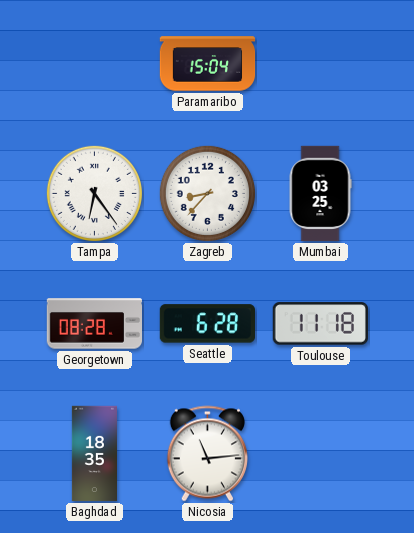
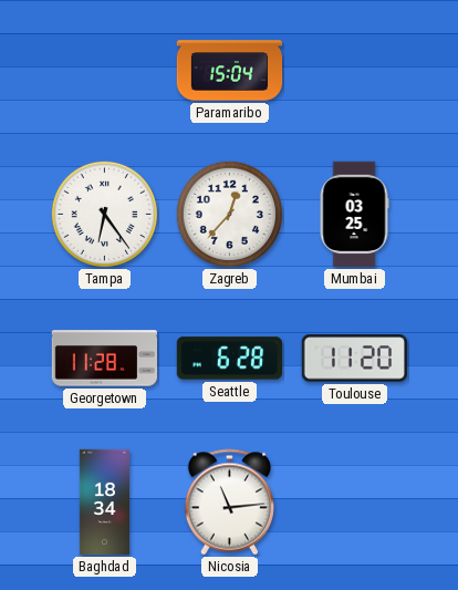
Zagreb: 8:37 -> 12:37
Georgetown: 08:28 -> 11:28
Toulouse: 11:18 -> 11:20
Baghdad: 18:35 -> 18:34
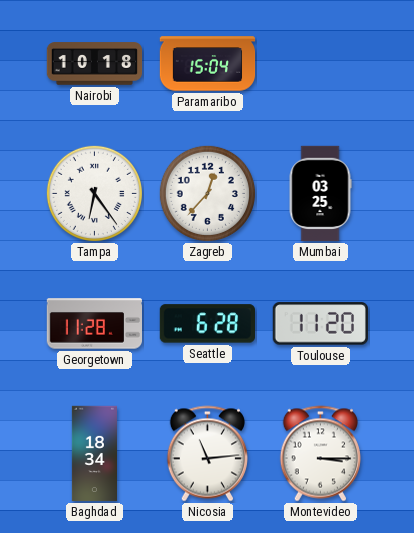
Nairobi: none -> 10:18
Montevideo: none -> 3:15
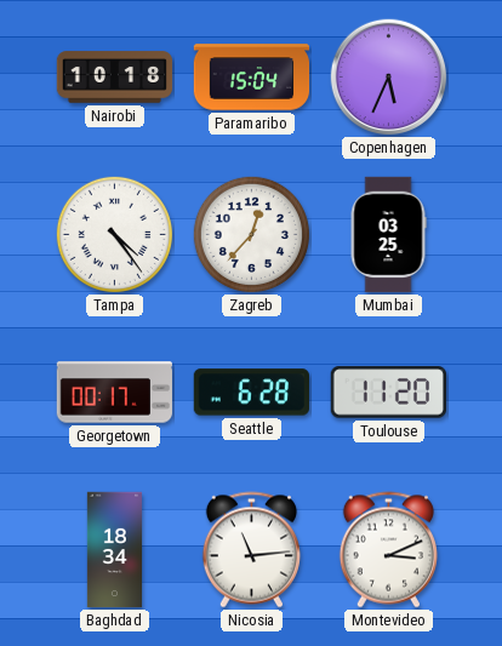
Copenhagen: none -> 5:34
Tampa: 6:24 -> 4:24
Georgetown: 11:28 -> 00:17
Montevideo: 3:15 -> 3:11
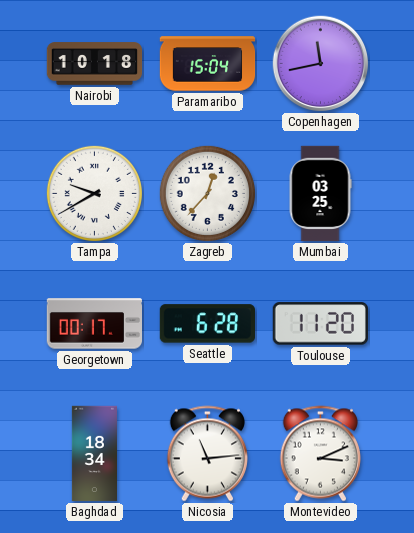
Copenhagen: 5:34 -> 11:43
Tampa: 4:24 -> 9:40
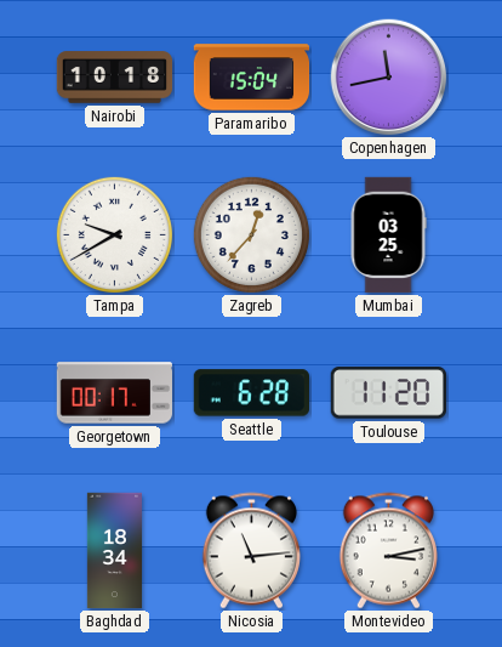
Montevideo: 3:11 -> 3:13
